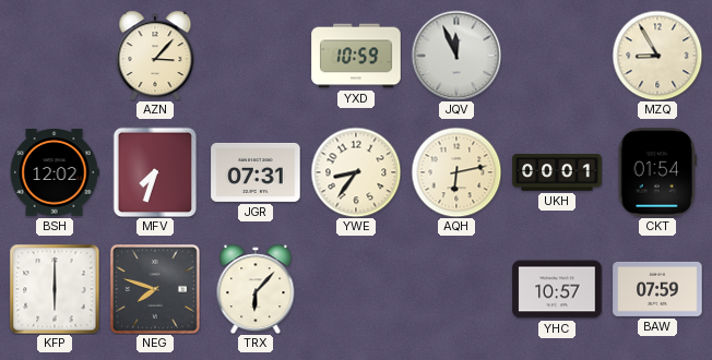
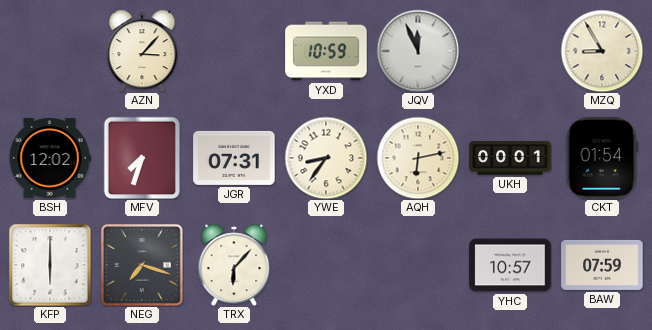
NEG: 7:48 -> 7:18
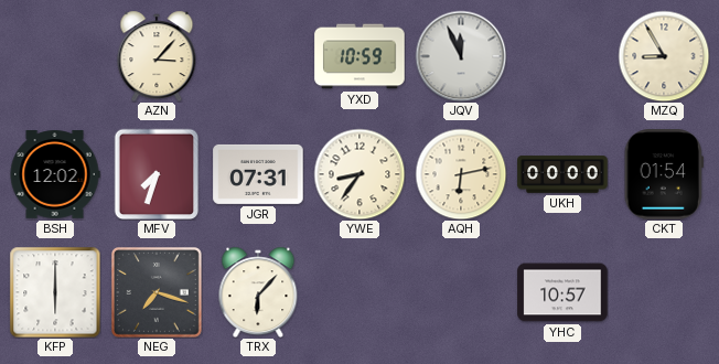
UKH: 00:01 -> 00:00
BAW: 07:59 -> none
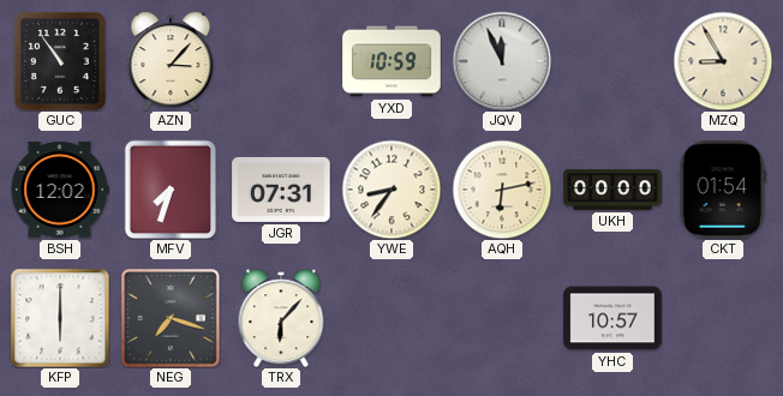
GUC: none -> 10:54
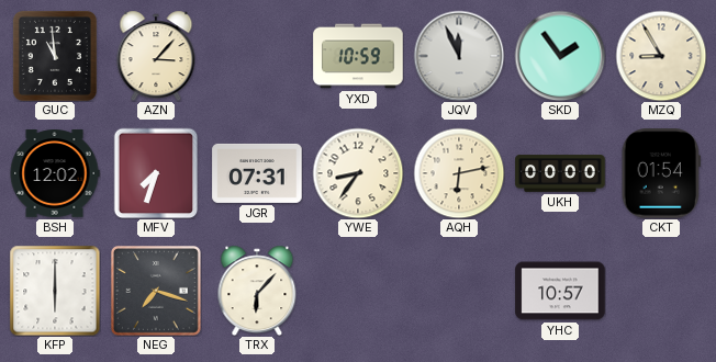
GUC: 10:54 -> 10:59
SKD: none -> 1:54
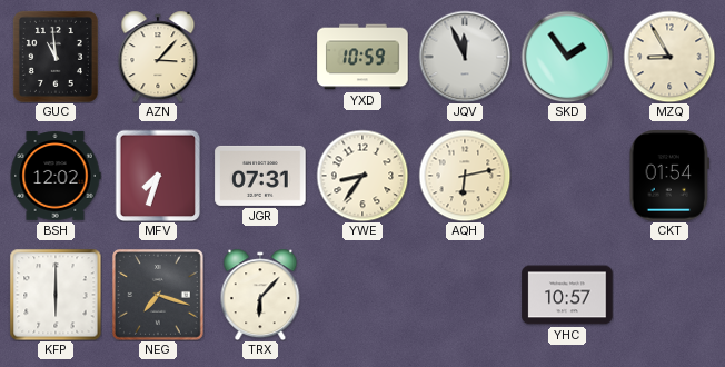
UKH: 00:00 -> none
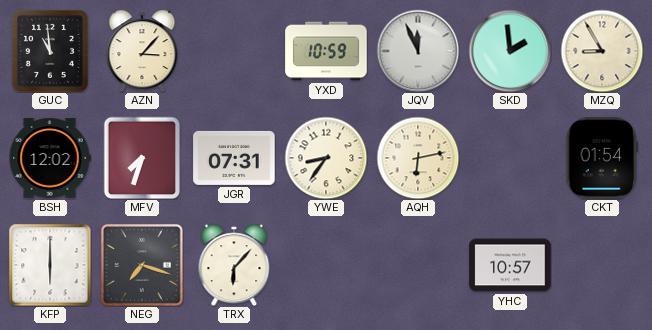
SKD: 1:54 -> 1:59
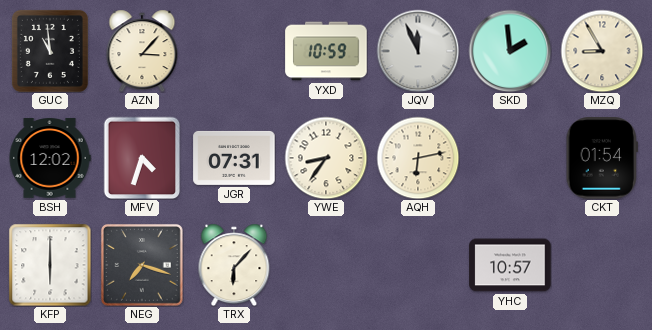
MFV: 7:33 -> 4:33
